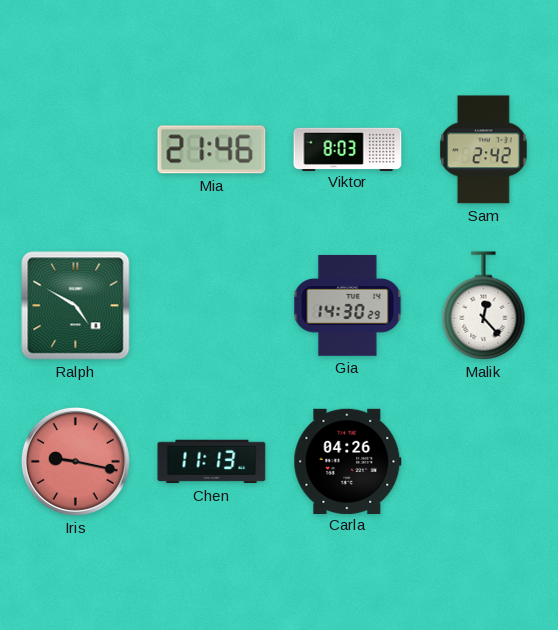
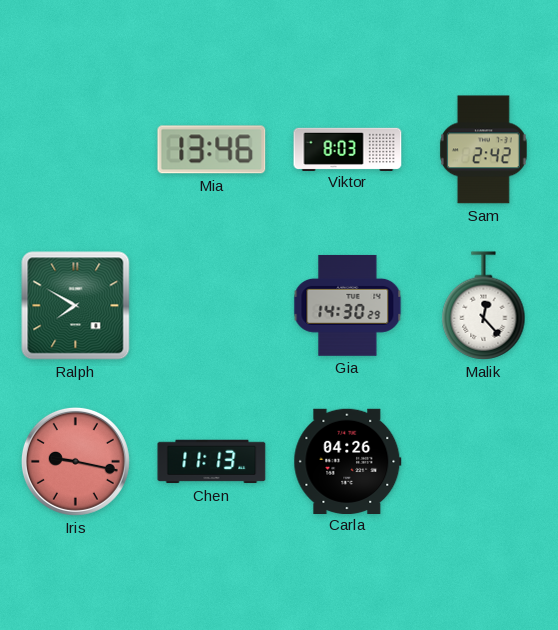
Mia: 21:46 -> 13:46
Ralph: 4:50 -> 7:50
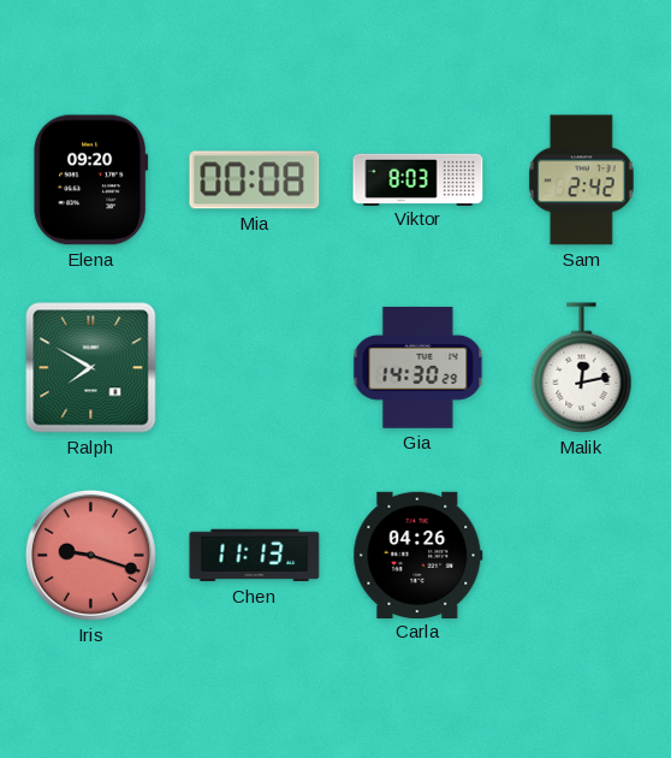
Elena: none -> 09:20
Mia: 13:46 -> 00:08
Malik: 12:23 -> 12:13
Iris: 9:17 -> 9:18
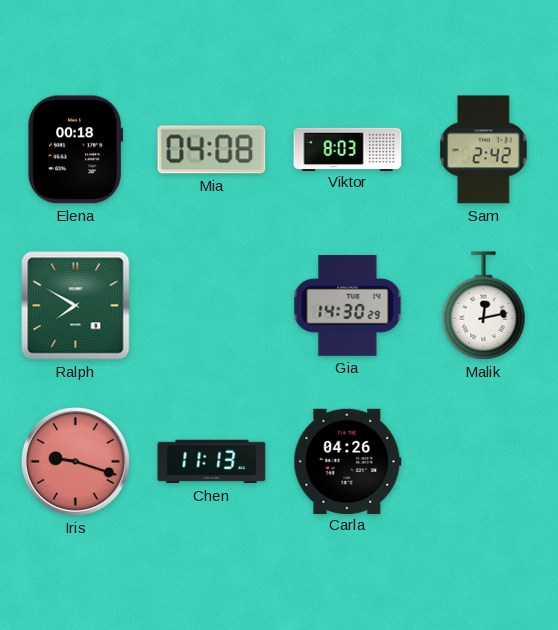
Elena: 09:20 -> 00:18
Mia: 00:08 -> 04:08
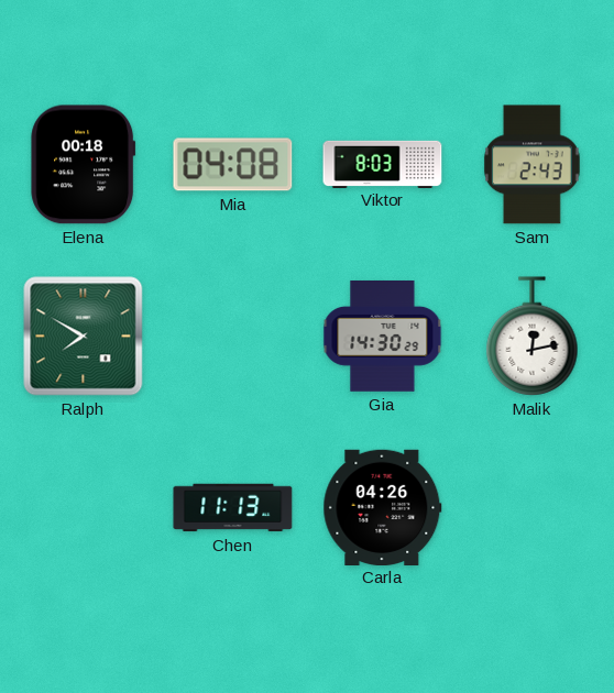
Sam: 2:42 -> 2:43
Iris: 9:18 -> none
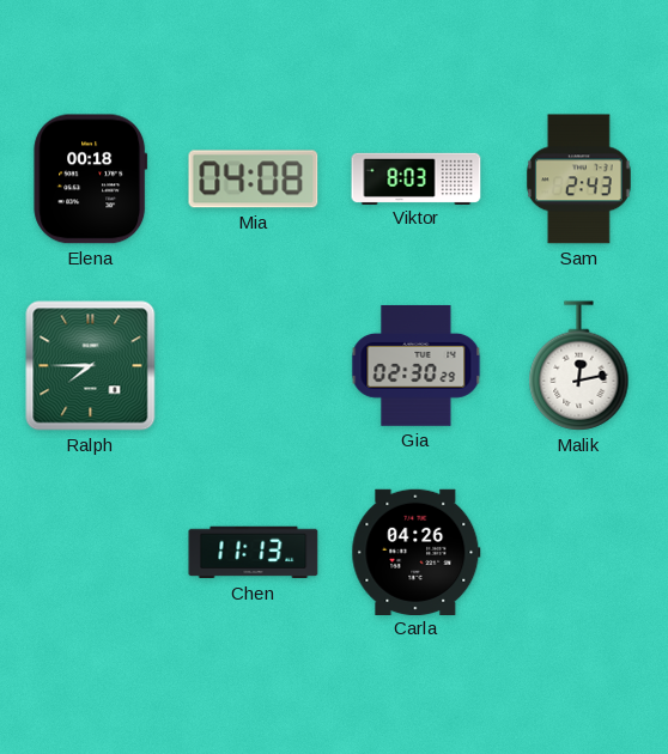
Ralph: 7:50 -> 7:45
Gia: 14:30 -> 02:30
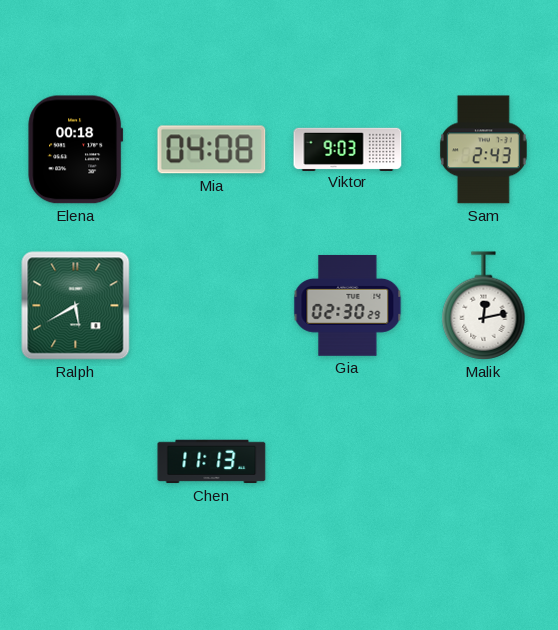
Viktor: 8:03 -> 9:03
Ralph: 7:45 -> 5:40
Carla: 04:26 -> none
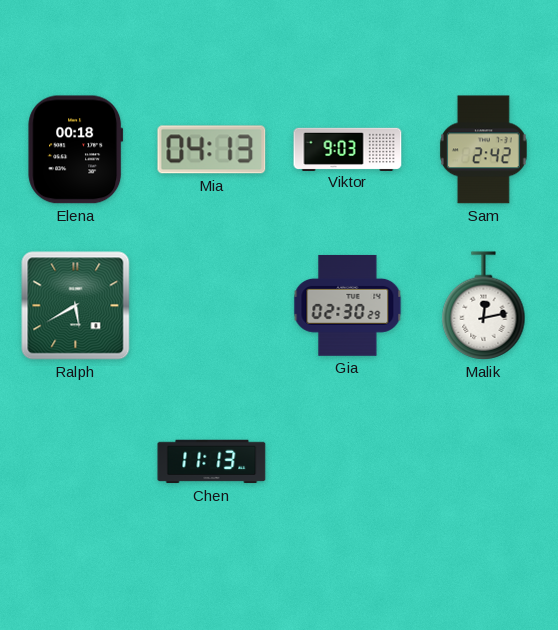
Mia: 04:08 -> 04:13
Sam: 2:43 -> 2:42
